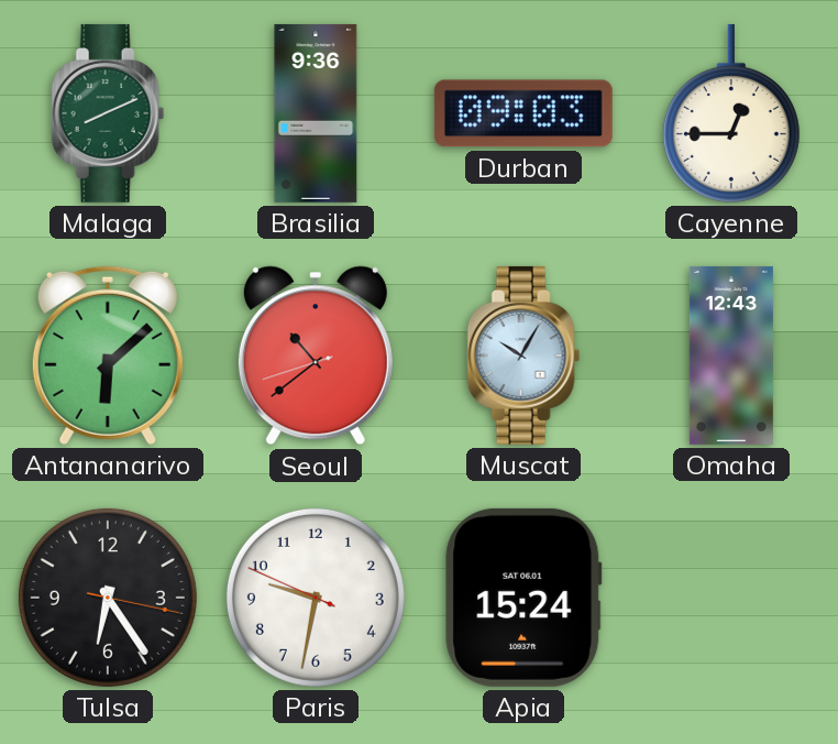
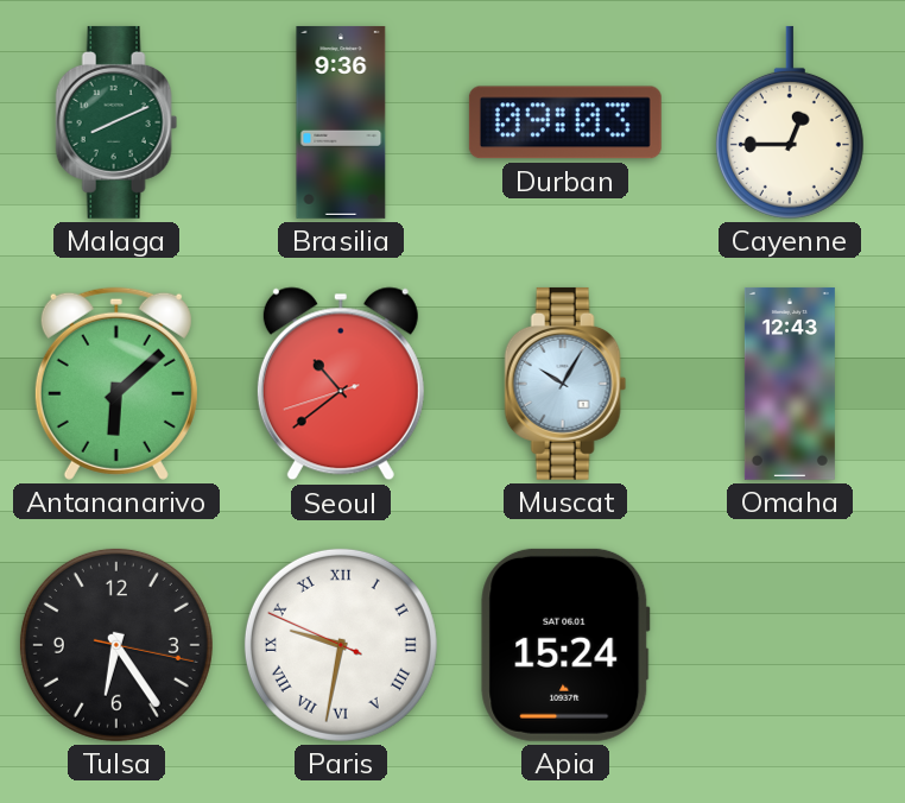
Paris numerals: Arabic -> Roman
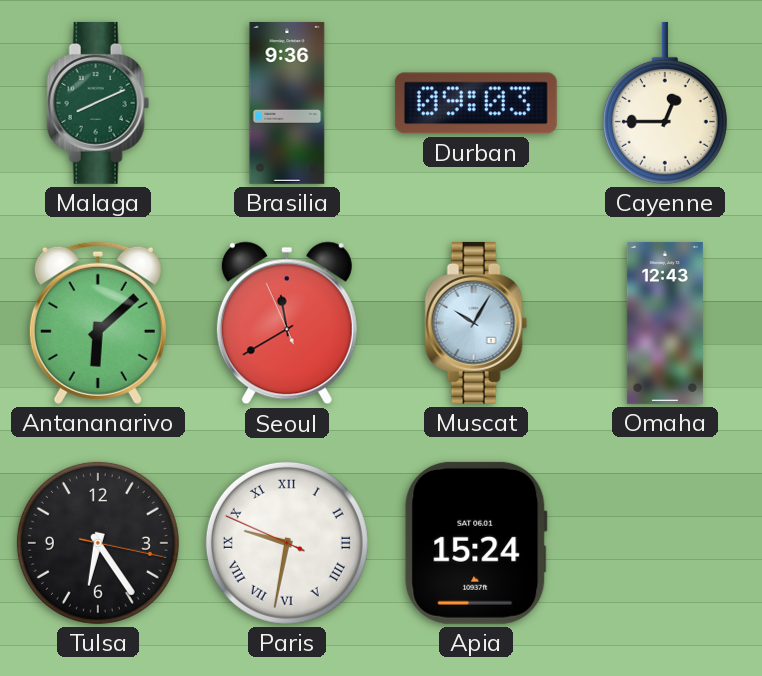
Seoul: 10:38 -> 11:39
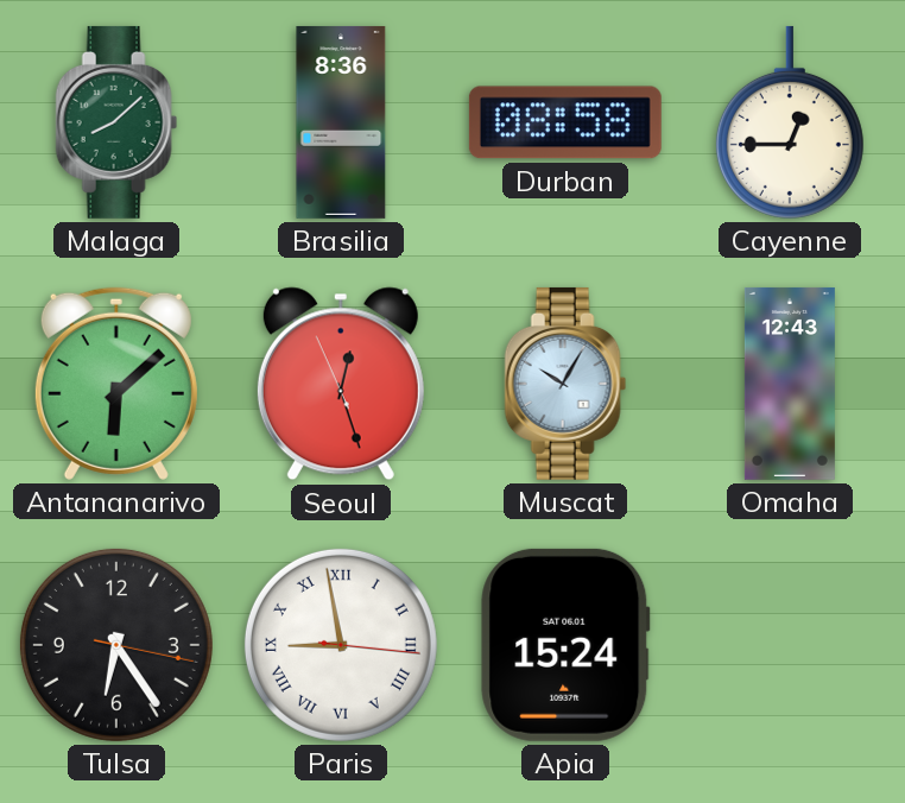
Malaga: 8:11 -> 8:08
Brasilia: 9:36 -> 8:36
Durban: 09:03 -> 08:58
Seoul: 11:39 -> 12:26
Paris: 9:31 -> 8:58
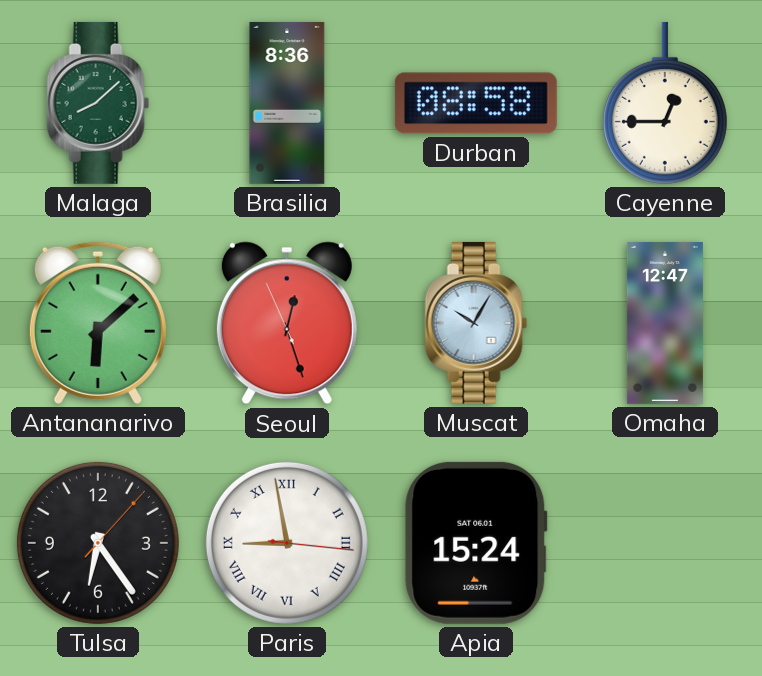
Omaha: 12:43 -> 12:47
Tulsa: 6:24:17 -> 6:24:07
